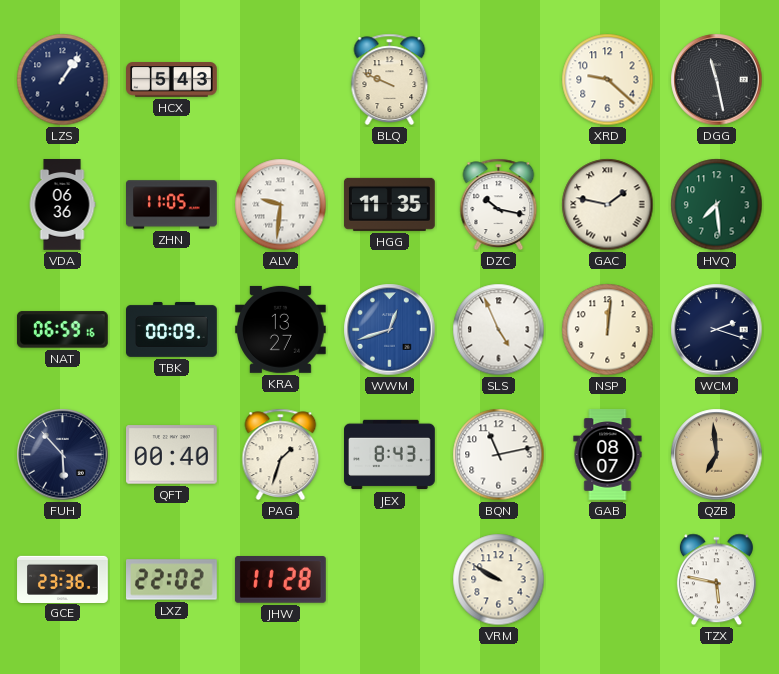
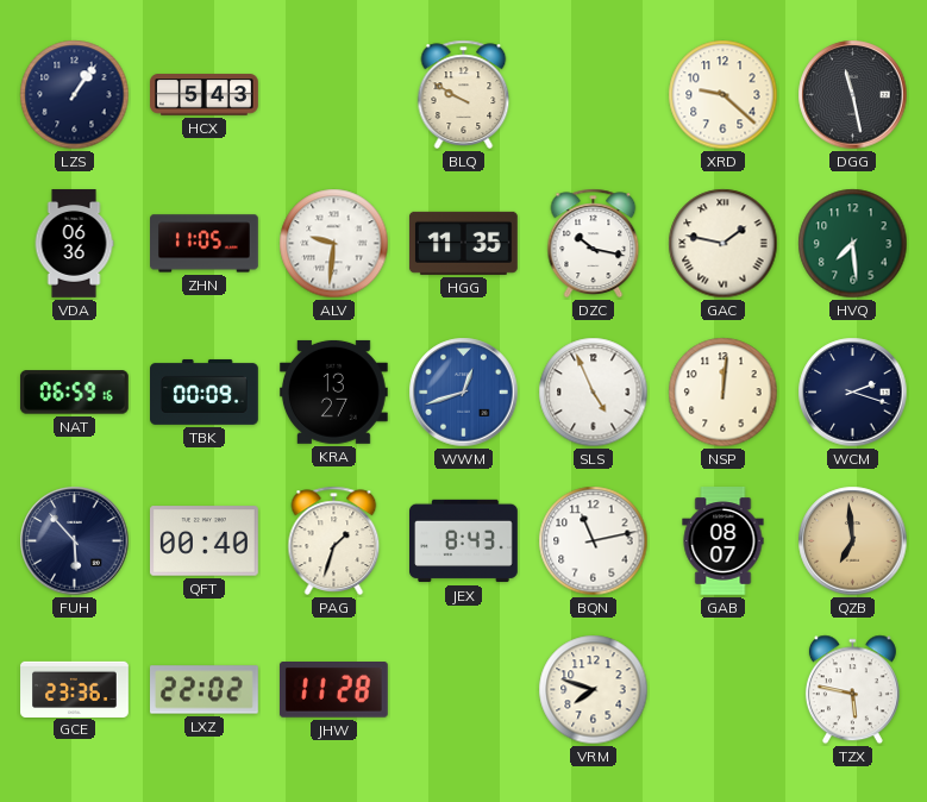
BLQ: 9:49 -> 9:50
VRM: 9:50 -> 7:48
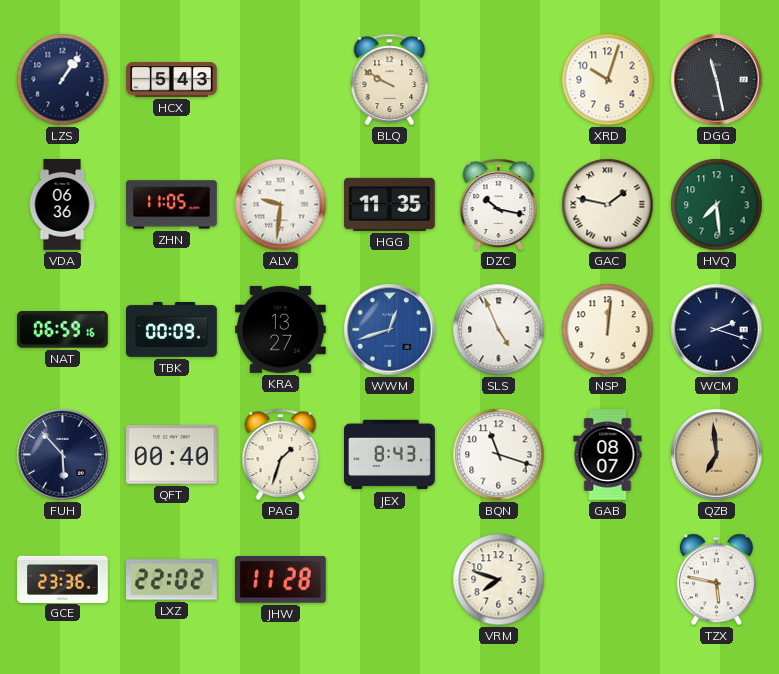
XRD: 9:22 -> 10:03
BQN: 11:13 -> 11:18
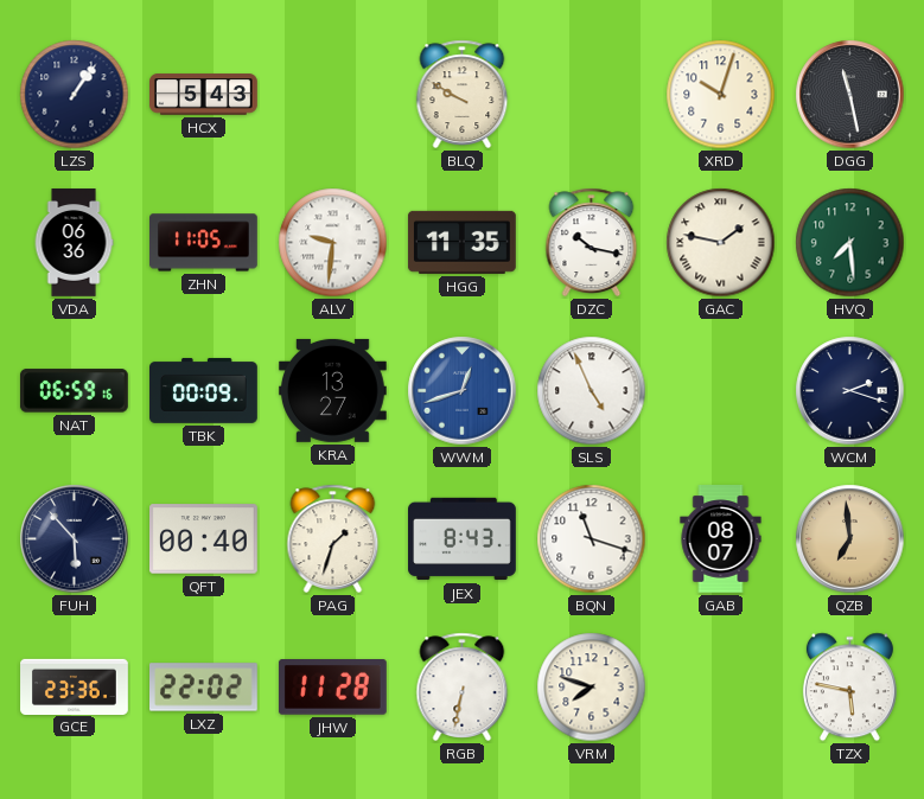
NSP: 12:01 -> none
RGB: none -> 6:32
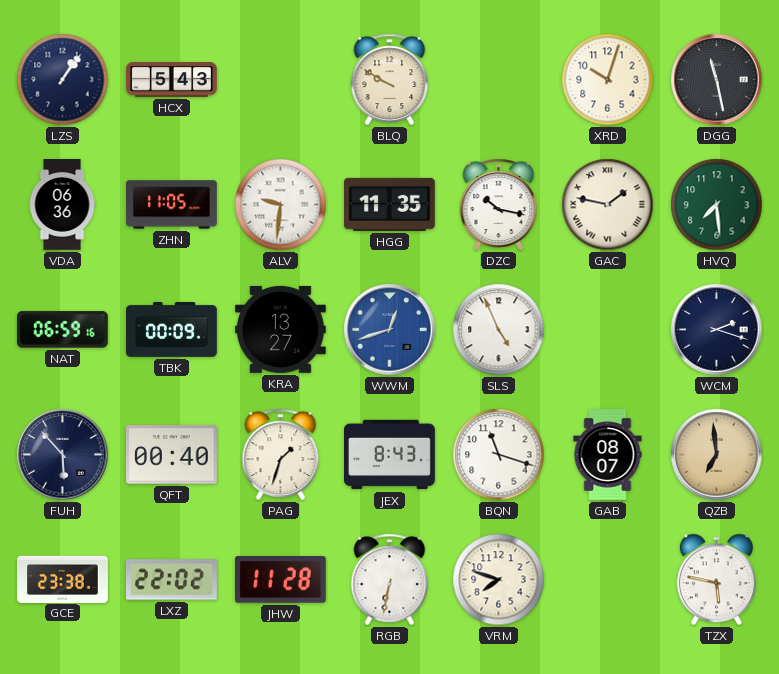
GCE: 23:36 -> 23:38
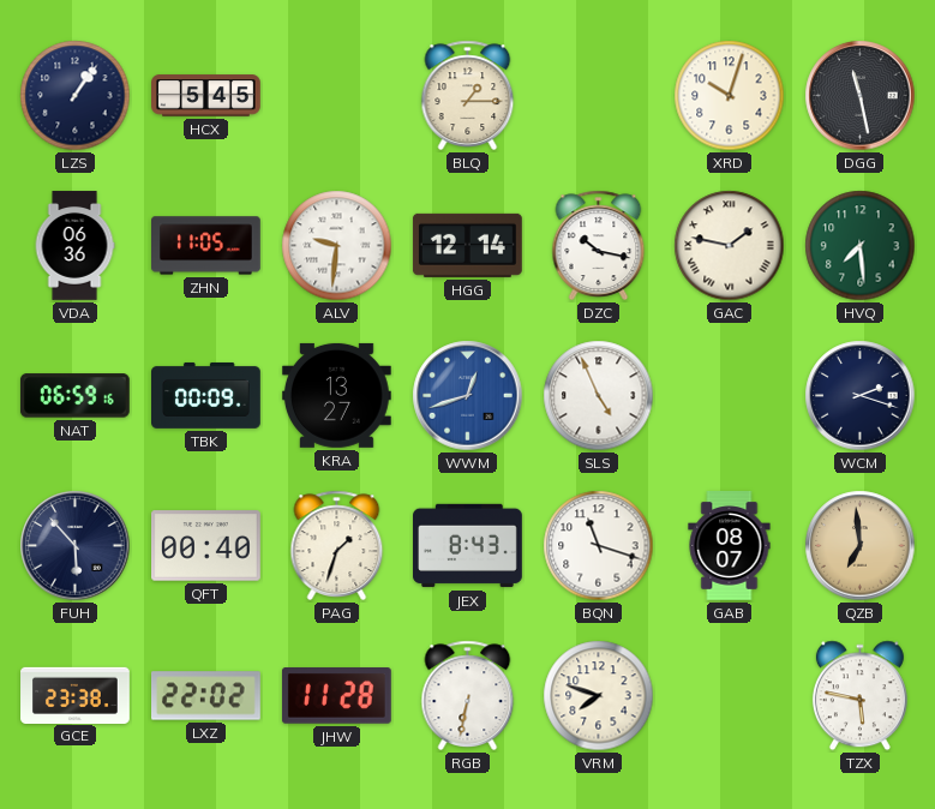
HCX: 5:43 -> 5:45
BLQ: 9:50 -> 1:15
HGG: 11:35 -> 12:14
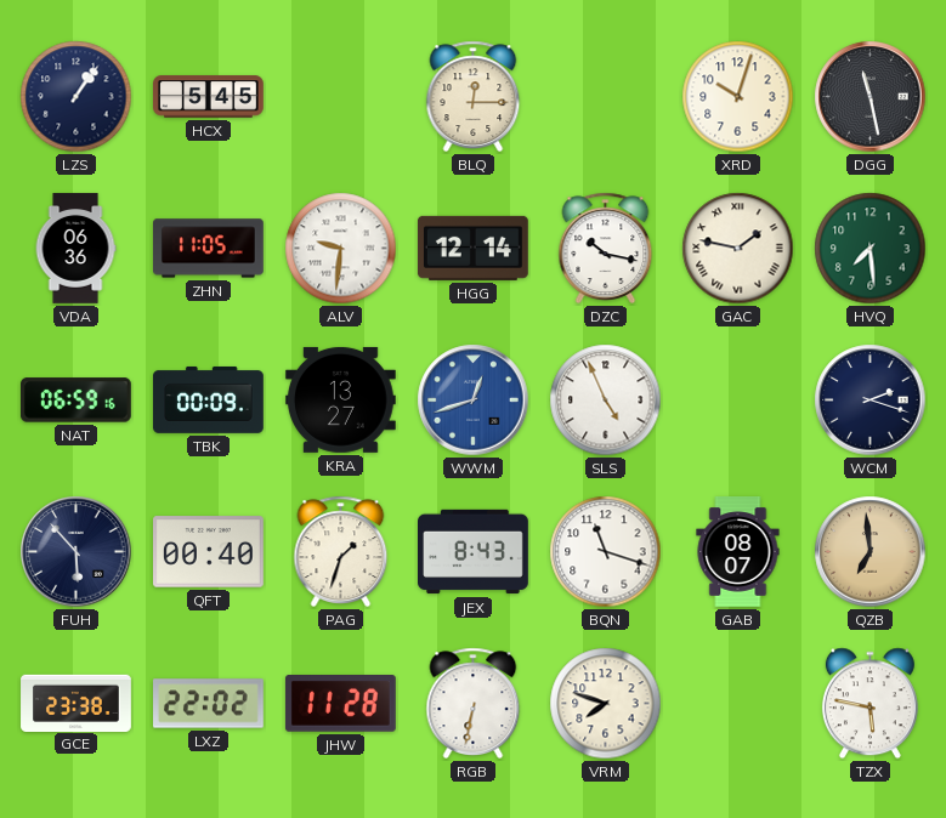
BLQ: 1:15 -> 12:15
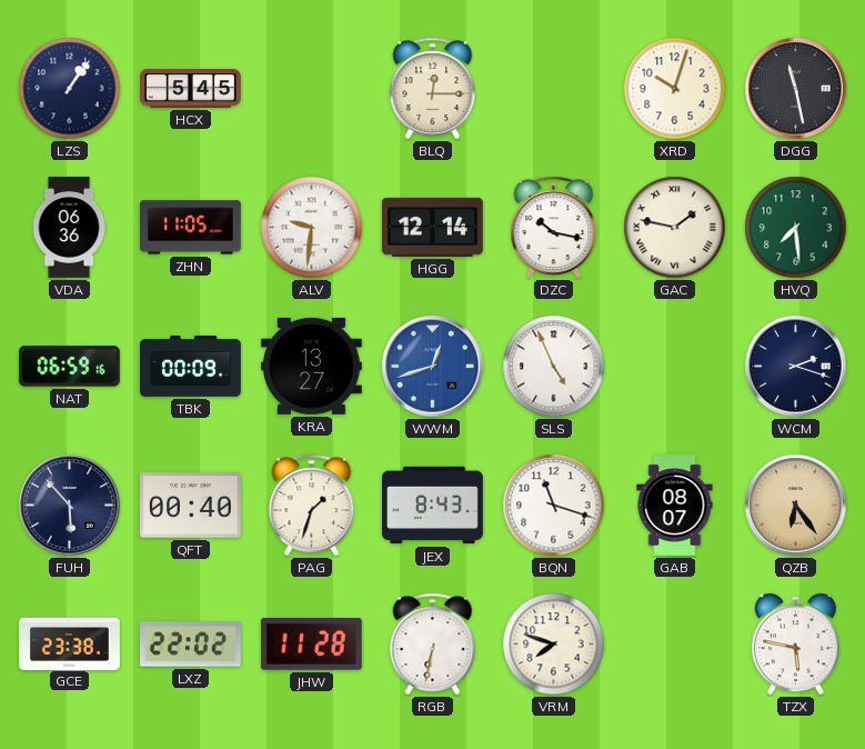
QZB: 6:59 -> 6:24
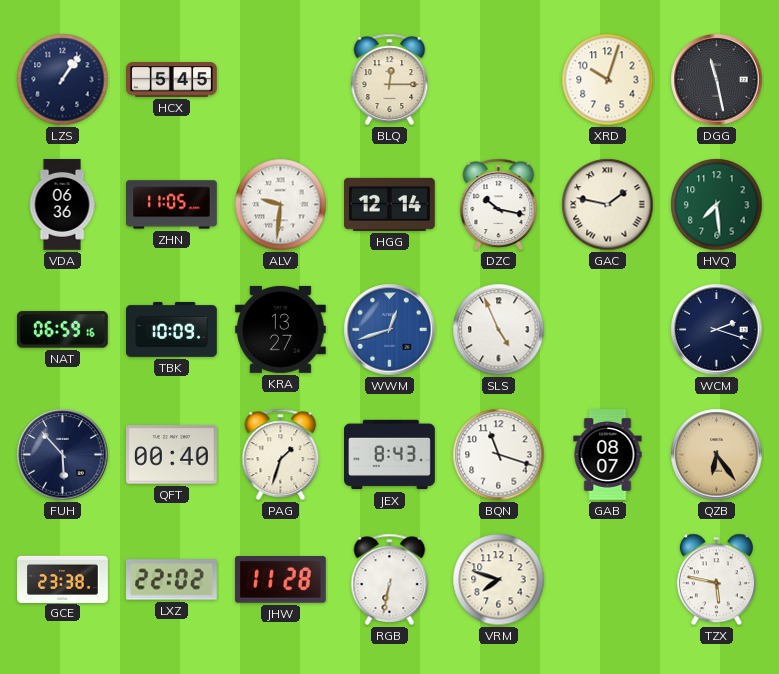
TBK: 00:09 -> 10:09
